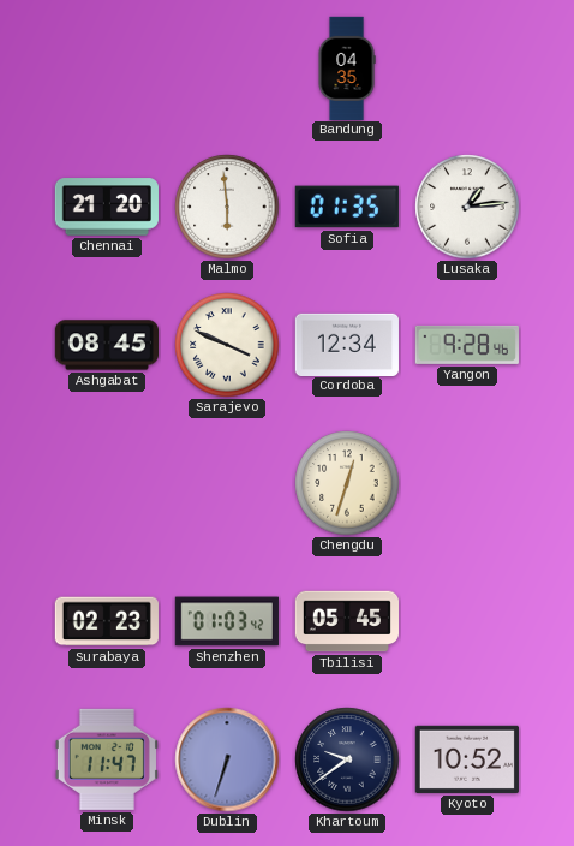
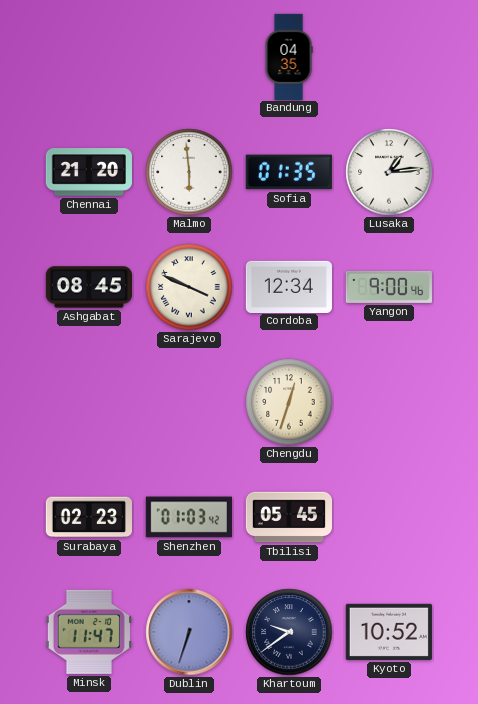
Yangon: 9:28 -> 9:00
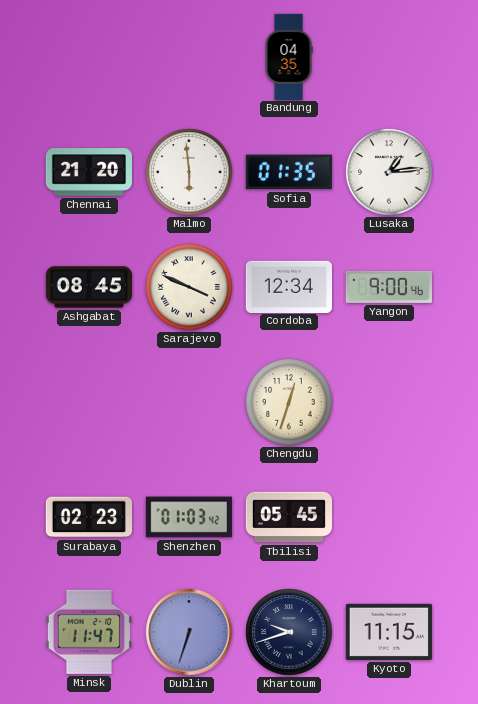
Khartoum: 9:39 -> 9:42
Kyoto: 10:52 -> 11:15
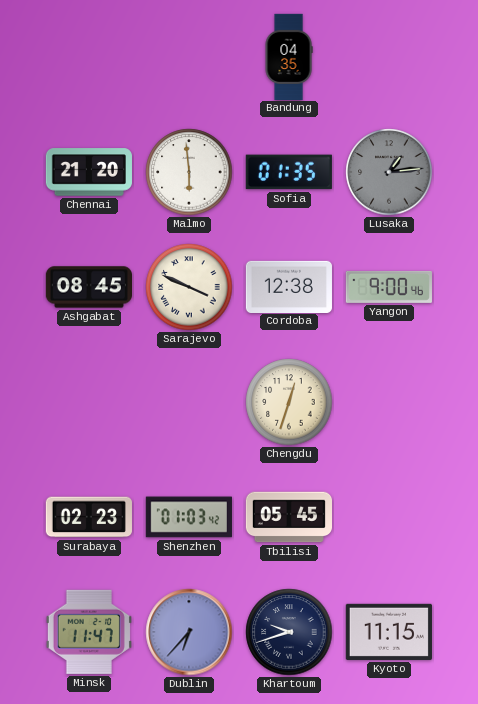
Lusaka dial: white -> grey
Cordoba: 12:34 -> 12:38
Dublin: 6:33 -> 6:37
